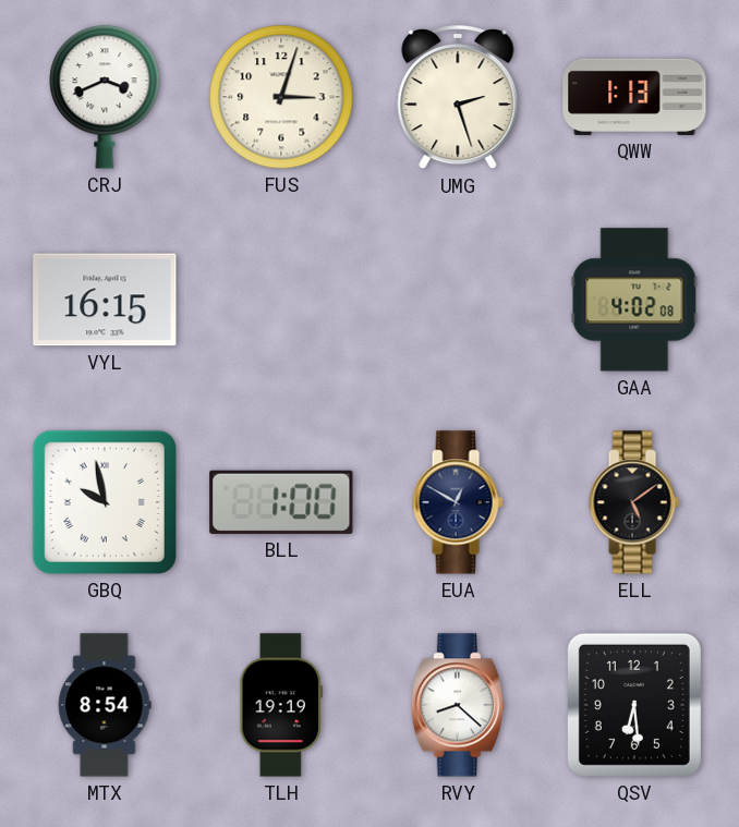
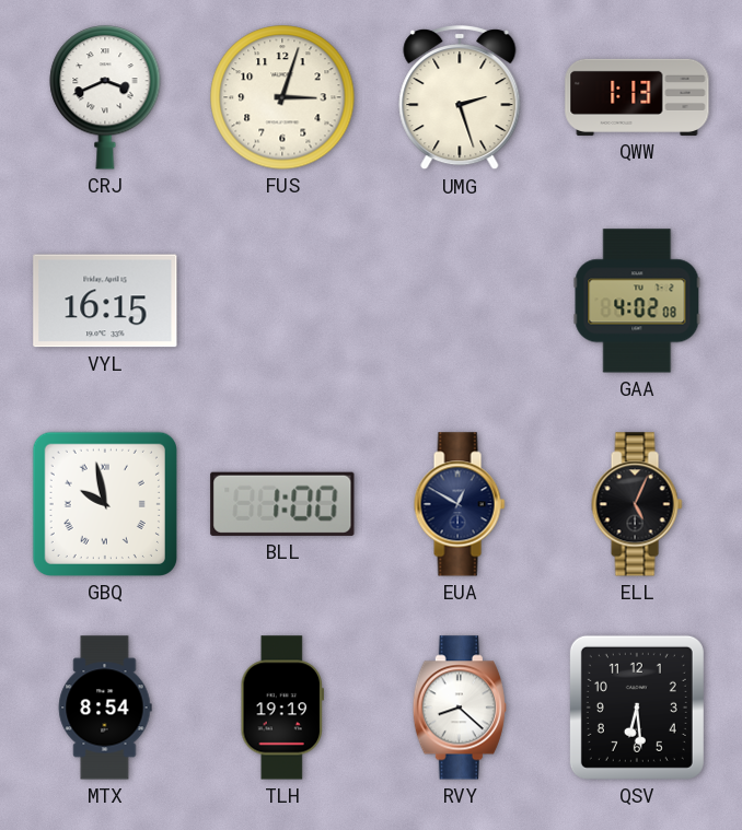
ELL: 5:09 -> 5:04
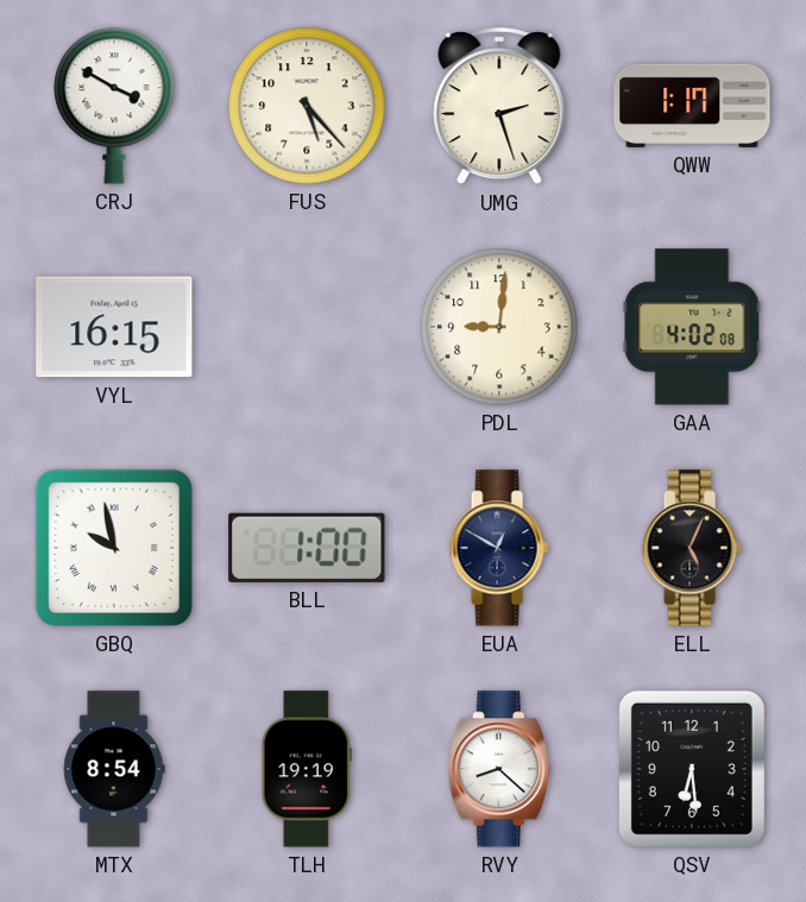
CRJ: 3:41 -> 3:50
FUS: 3:03 -> 5:23
QWW: 1:13 -> 1:17
PDL: none -> 9:01
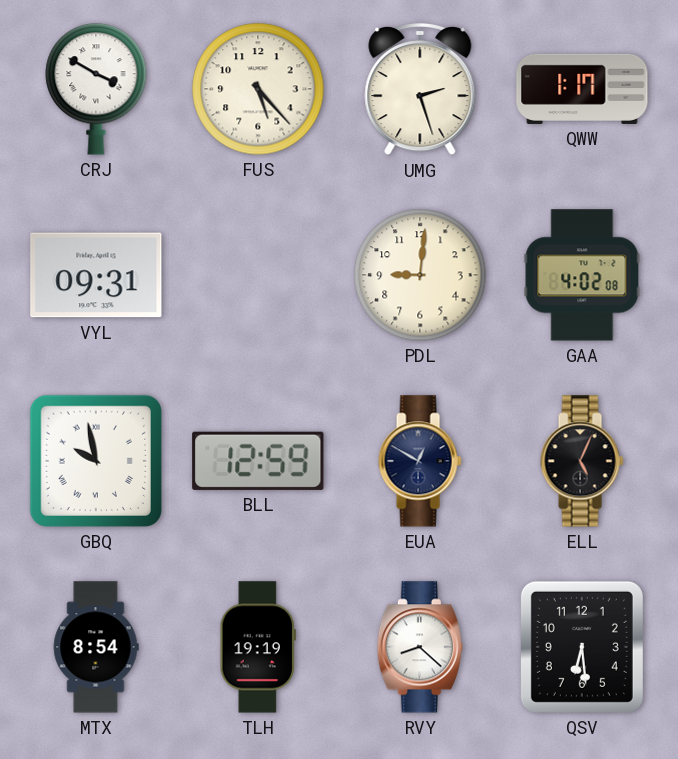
VYL: 16:15 -> 09:31
BLL: 1:00 -> 12:59
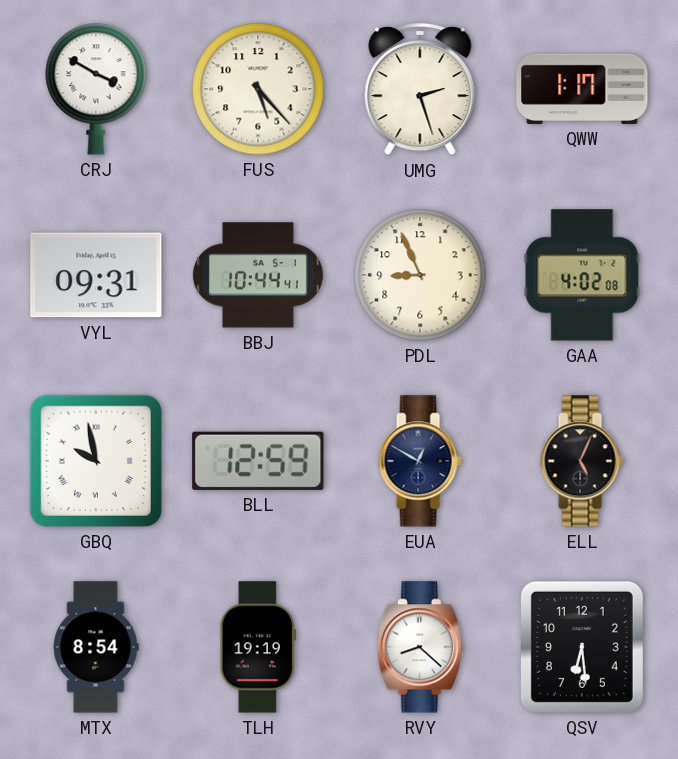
BBJ: none -> 10:44
PDL: 9:01 -> 8:56
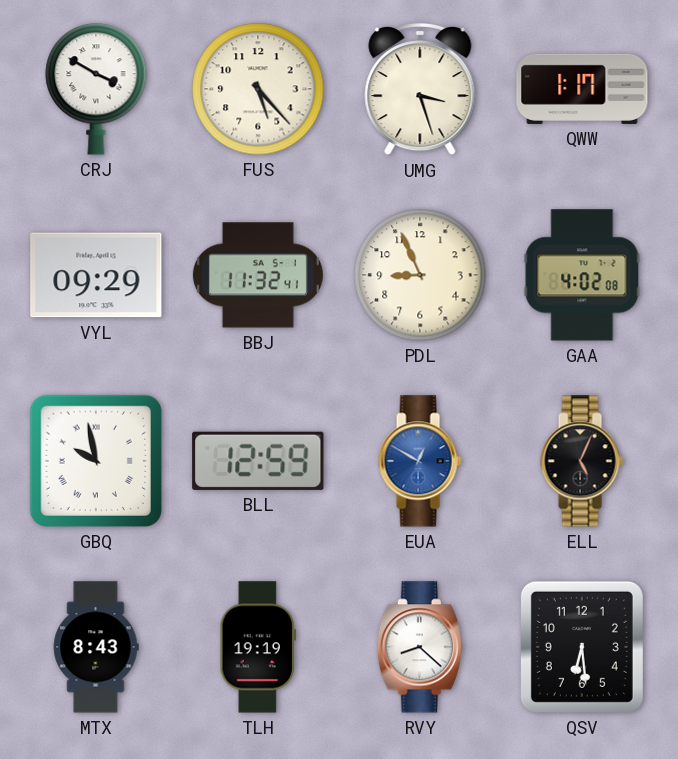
UMG: 2:27 -> 3:27
VYL: 09:31 -> 09:29
BBJ: 10:44 -> 11:32
EUA dial: navy -> blue
MTX: 8:54 -> 8:43
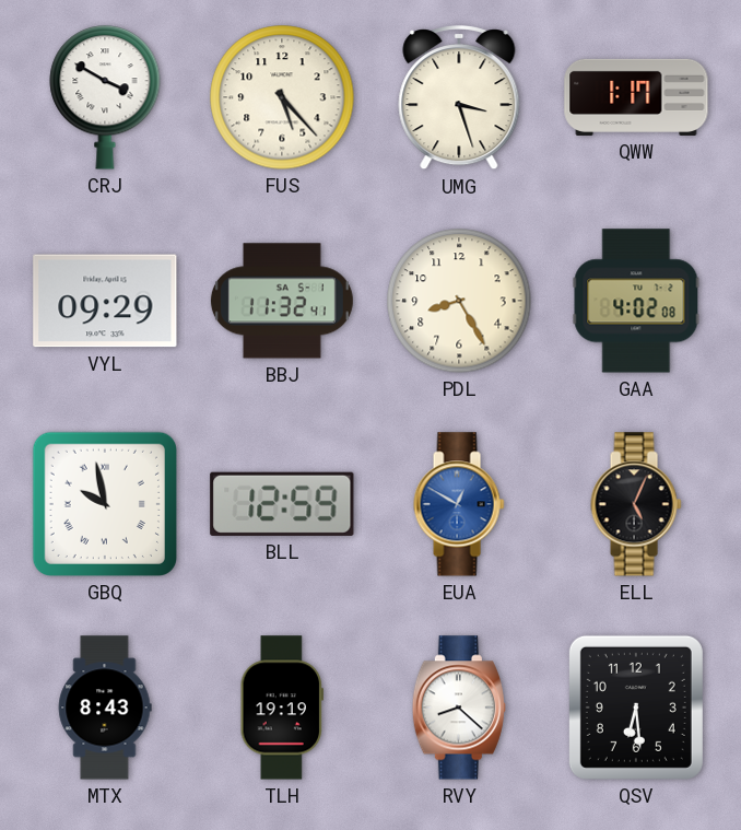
PDL: 8:56 -> 8:25
